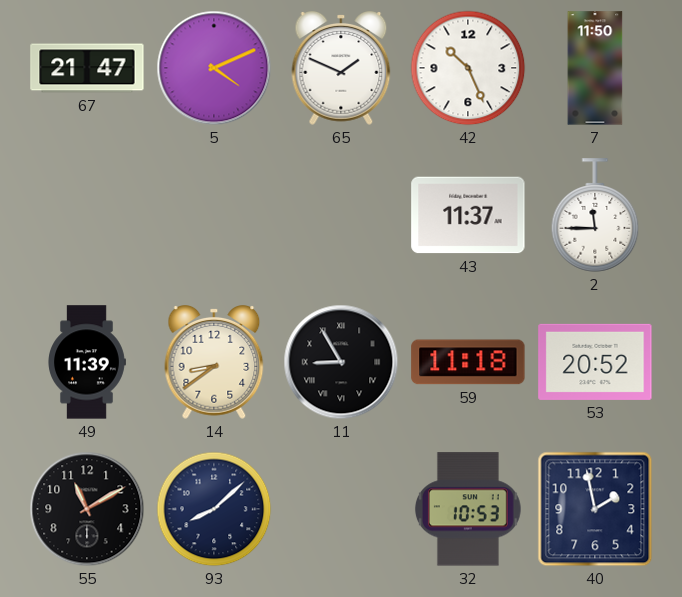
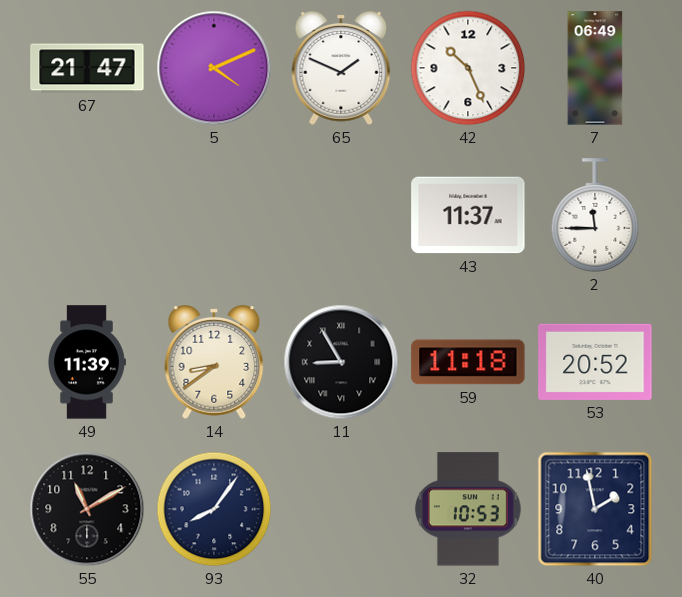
7: 11:50 -> 06:49
93: 8:08 -> 8:06
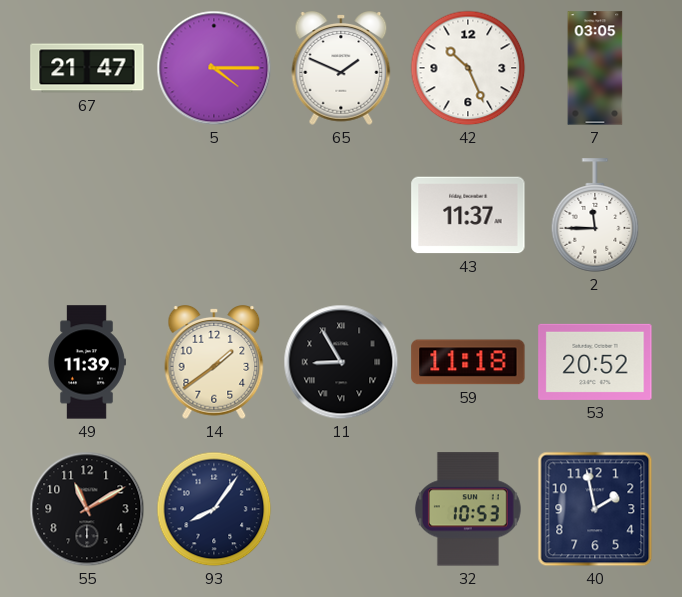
5: 4:11 -> 4:15
7: 06:49 -> 03:05
14: 8:39 -> 1:39
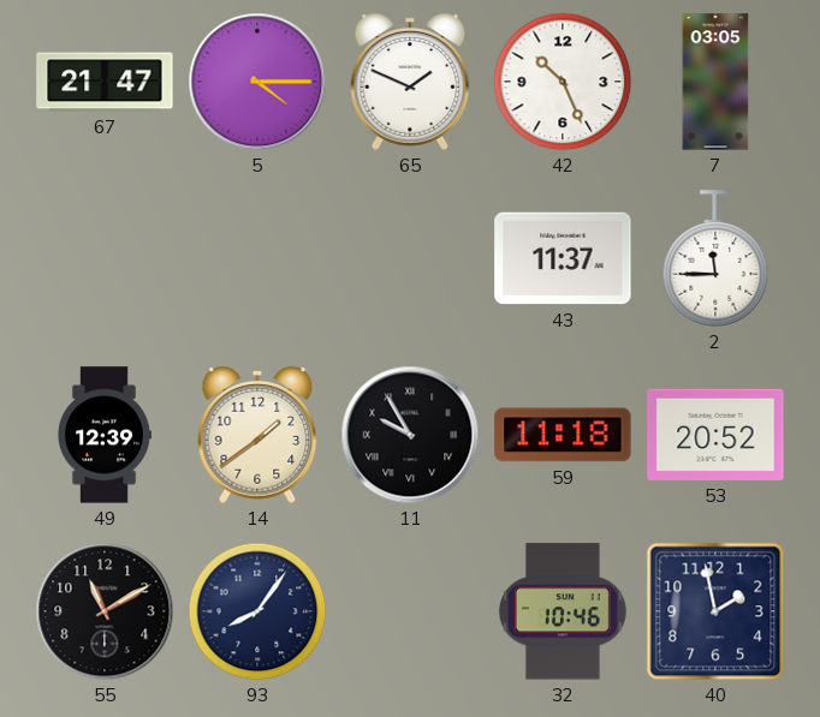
49: 11:39 -> 12:39
11: 8:55 -> 9:55
32: 10:53 -> 10:46
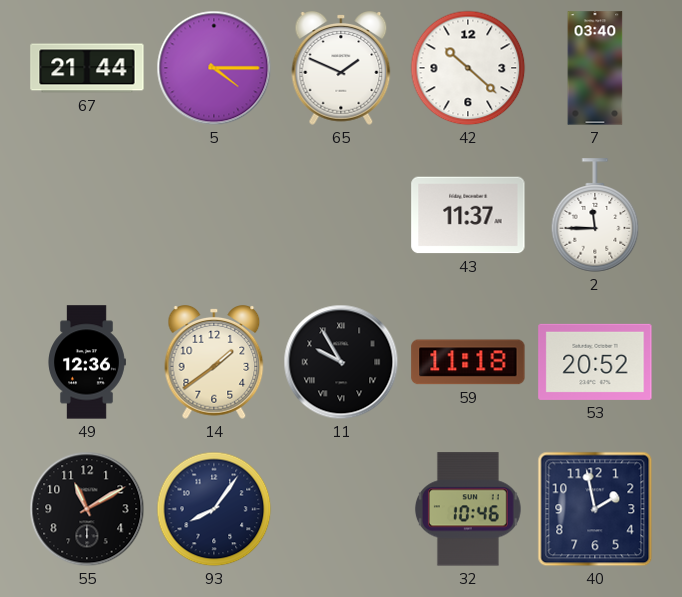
67: 21:47 -> 21:44
42: 10:26 -> 10:22
7: 03:05 -> 03:40
49: 12:39 -> 12:36
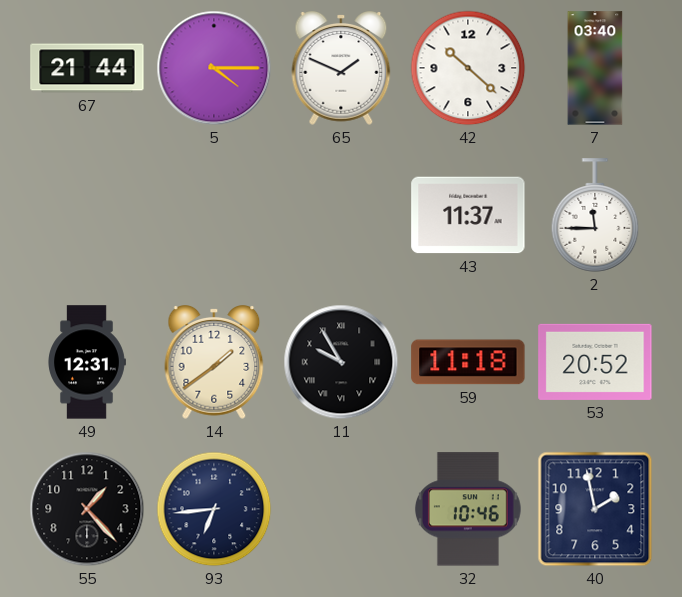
49: 12:36 -> 12:31
55: 11:10 -> 1:23
93: 8:06 -> 6:44
